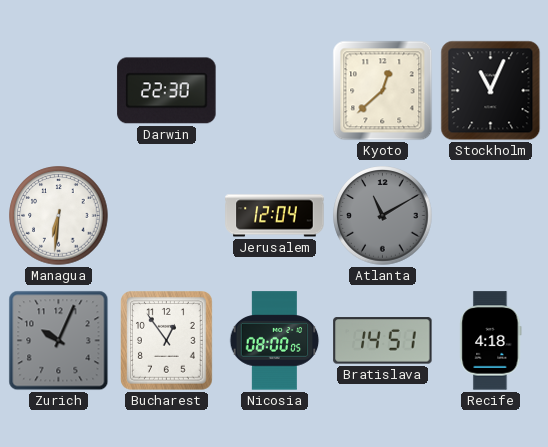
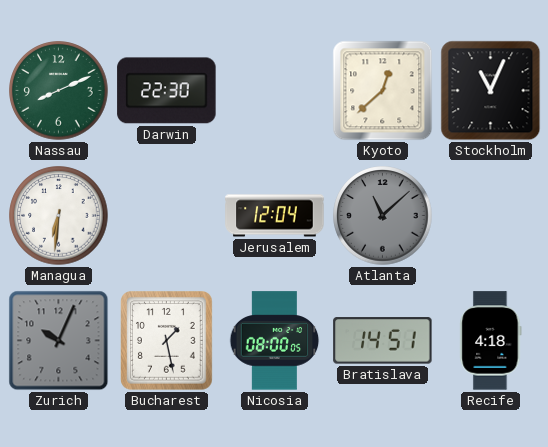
Nassau: none -> 8:11
Atlanta: 11:10 -> 11:08
Bucharest: 12:54 -> 1:28
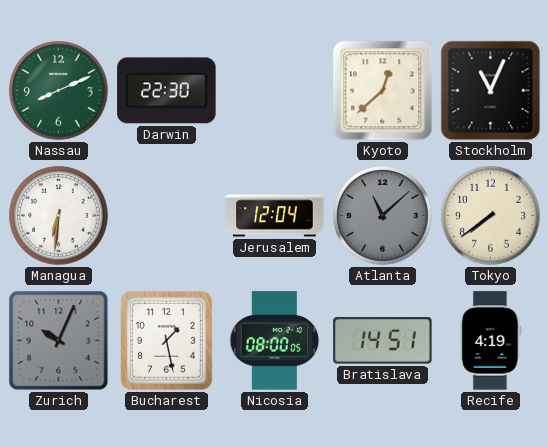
Tokyo: none -> 7:39
Recife: 4:18 -> 4:19
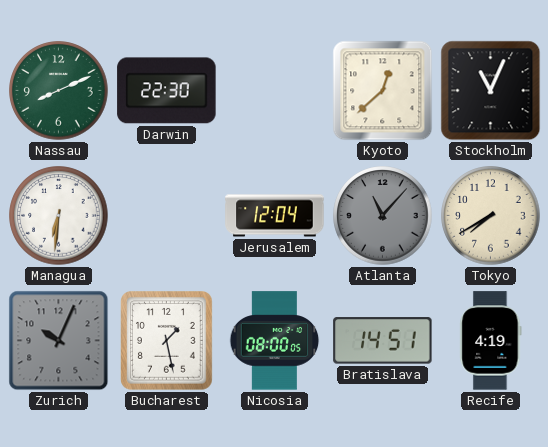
Atlanta: 11:08 -> 11:07
Tokyo: 7:39 -> 7:40
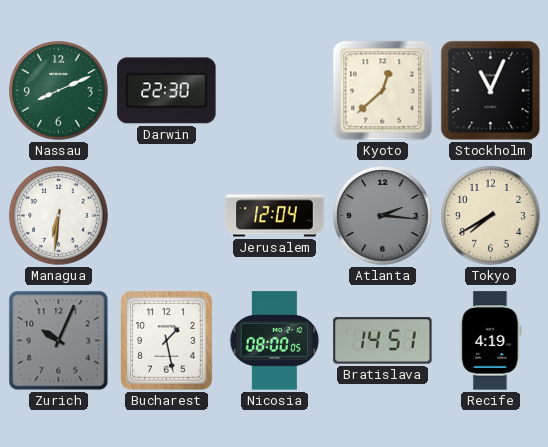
Atlanta: 11:07 -> 2:16
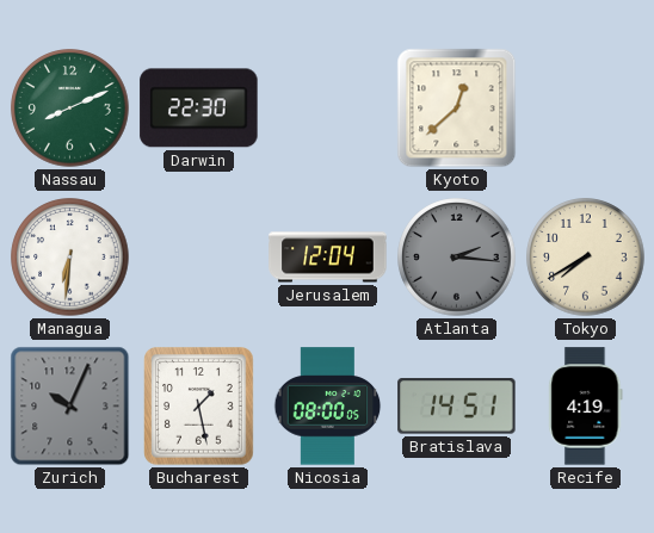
Stockholm: 11:04 -> none
